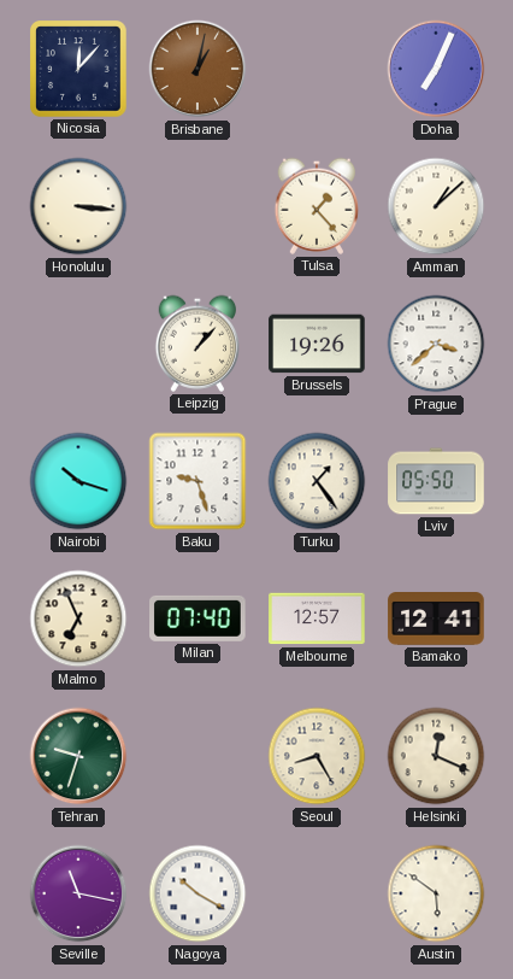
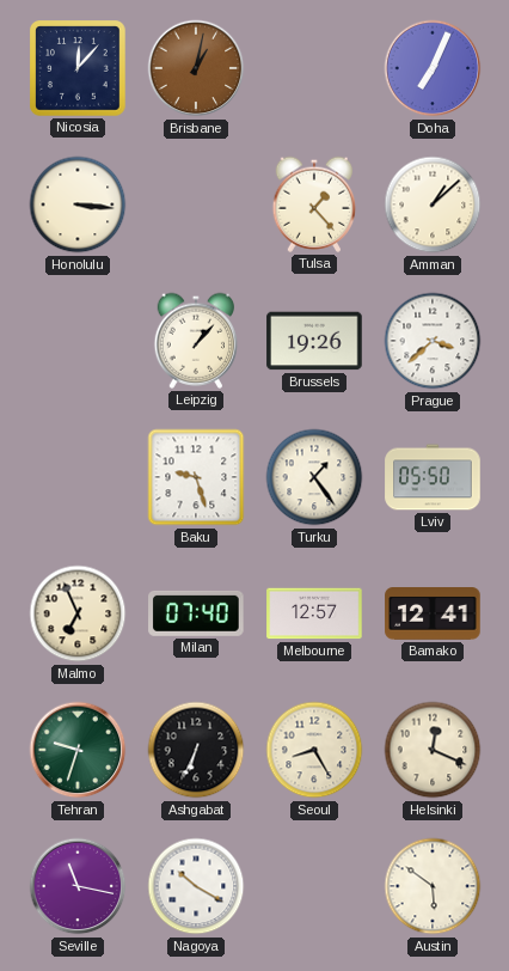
Nairobi: 10:18 -> none
Ashgabat: none -> 6:34
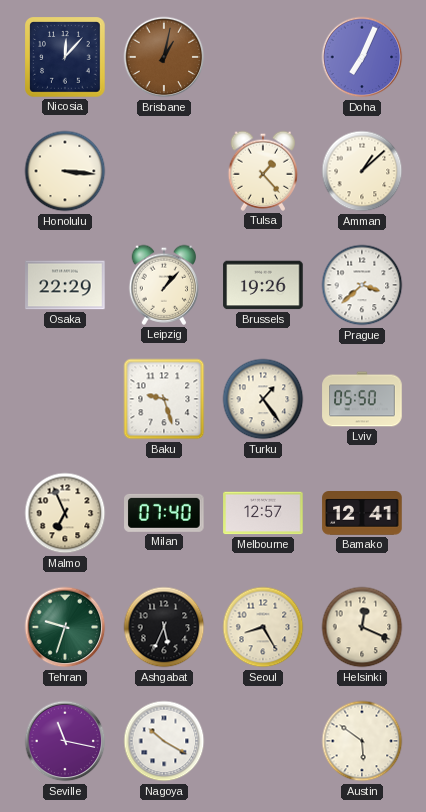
Osaka: none -> 22:29
Ashgabat: 6:34 -> 5:34
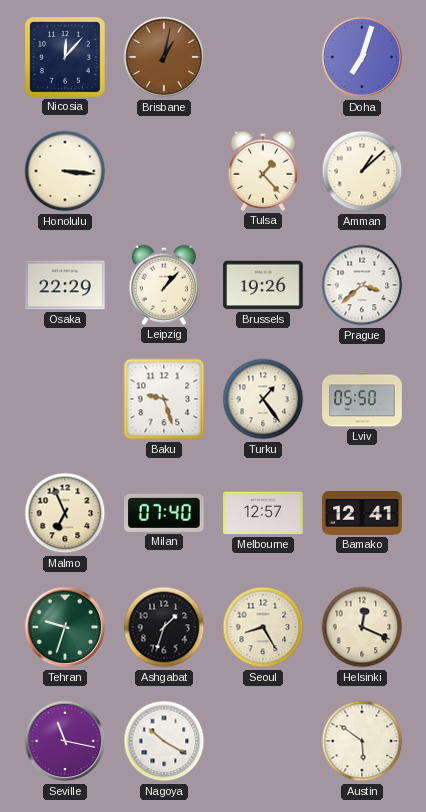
Doha: 7:04 -> 7:03
Ashgabat: 5:34 -> 1:33
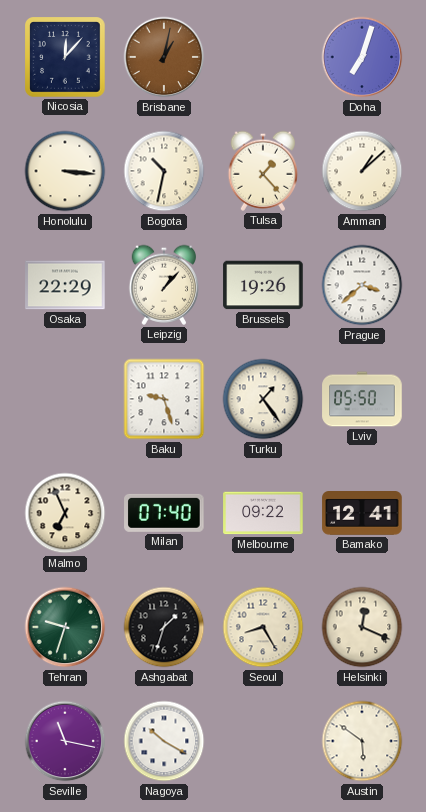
Bogota: none -> 10:32
Melbourne: 12:57 -> 09:22
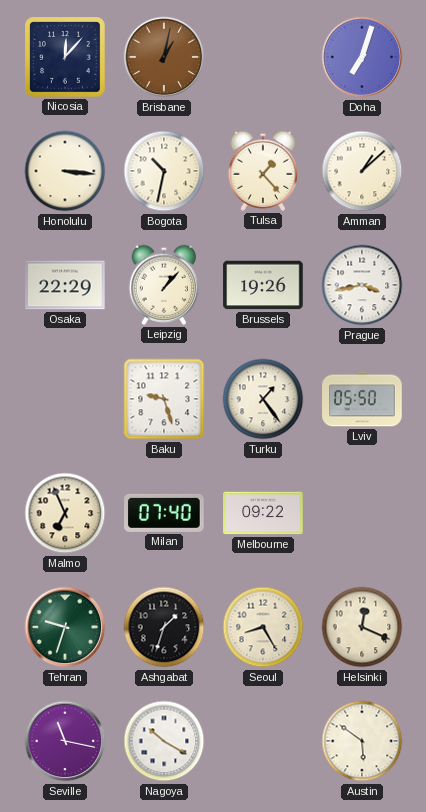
Prague: 3:38 -> 3:43
Bamako: 12:41 -> none
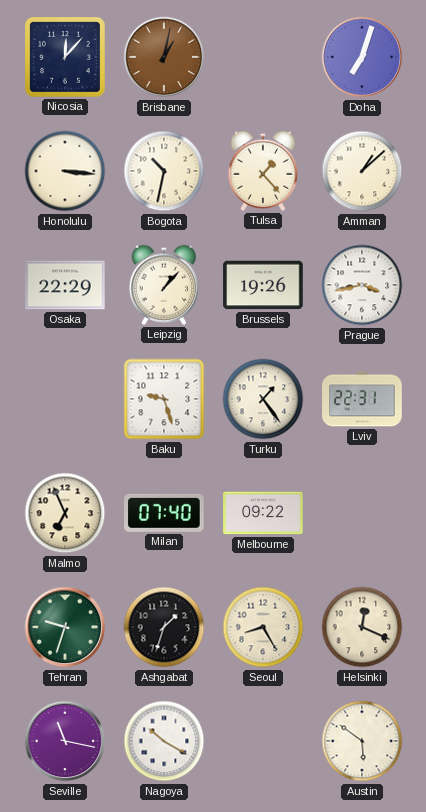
Lviv: 05:50 -> 22:31
